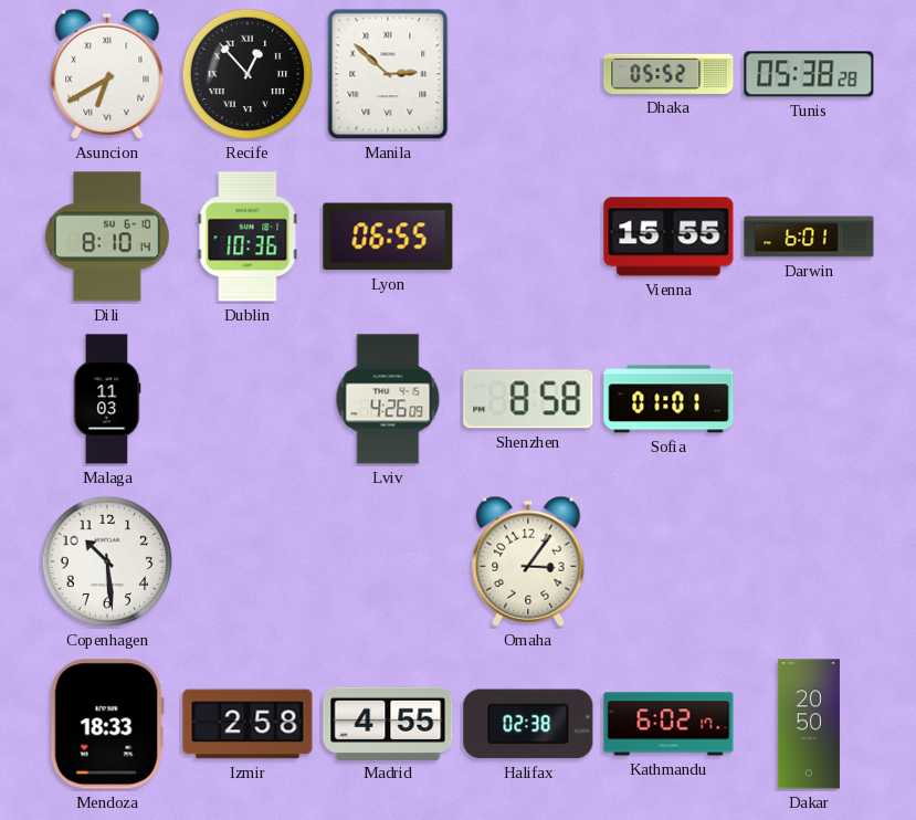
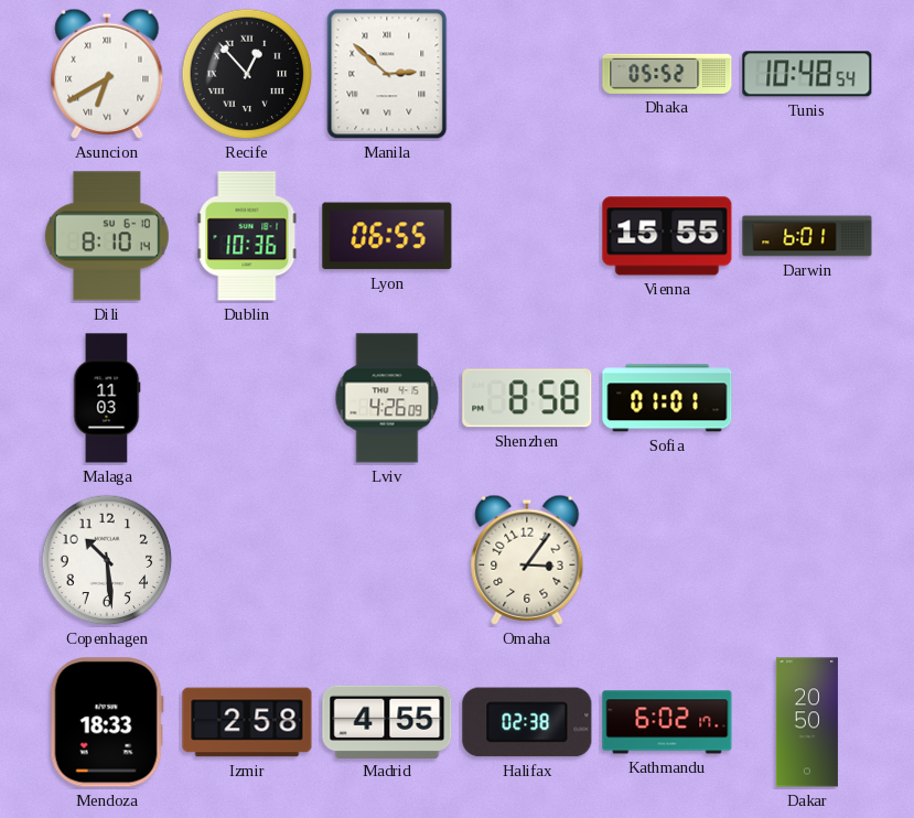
Tunis: 05:38 -> 10:48
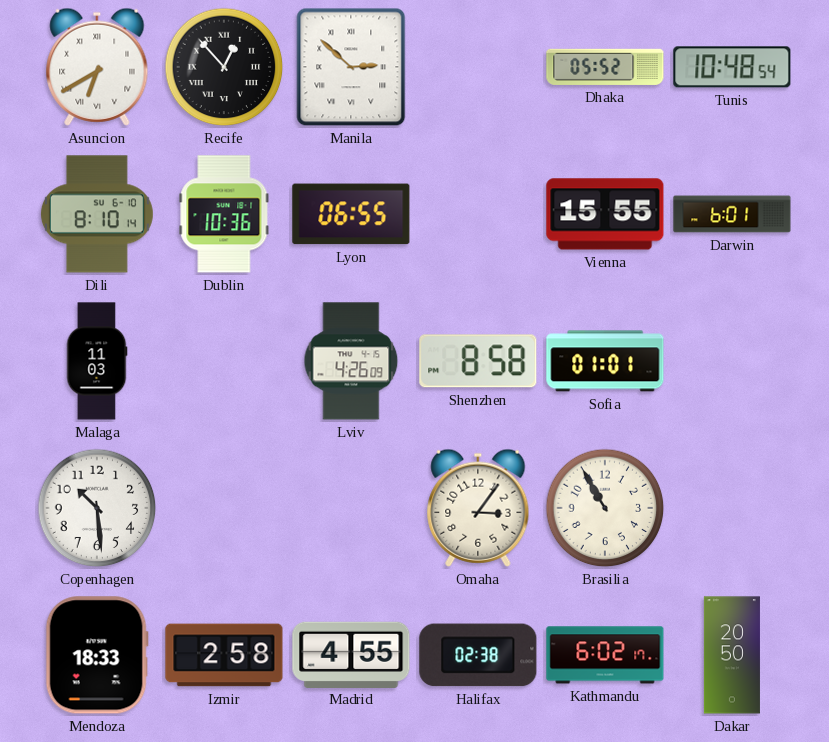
Brasilia: none -> 10:55
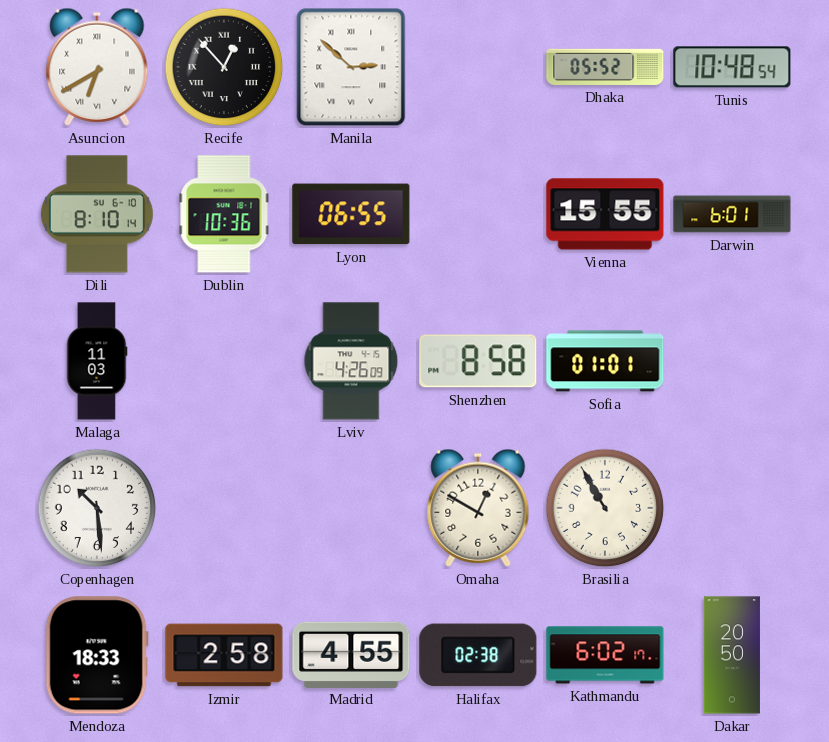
Omaha: 3:06 -> 12:50
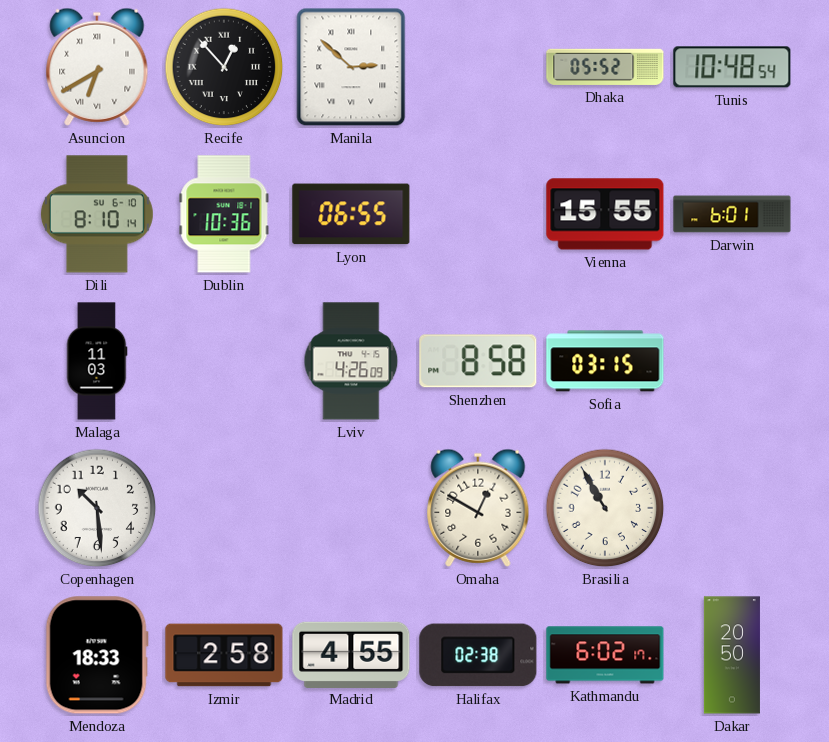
Sofia: 01:01 -> 03:15
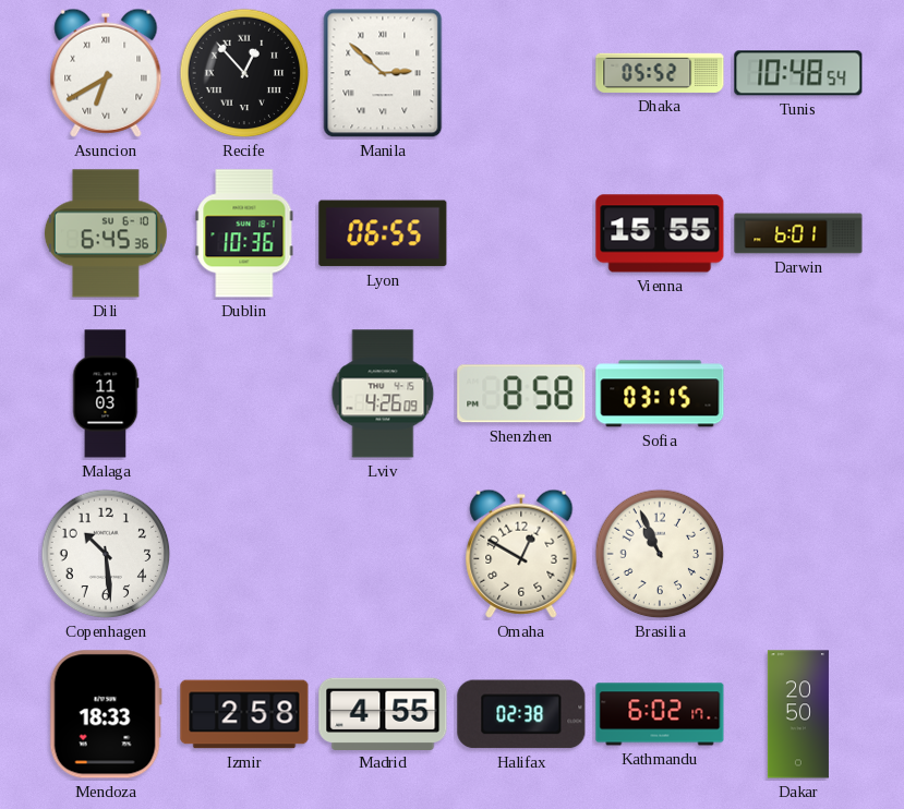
Dili: 8:10 -> 6:45
Brasilia: 10:55 -> 10:56
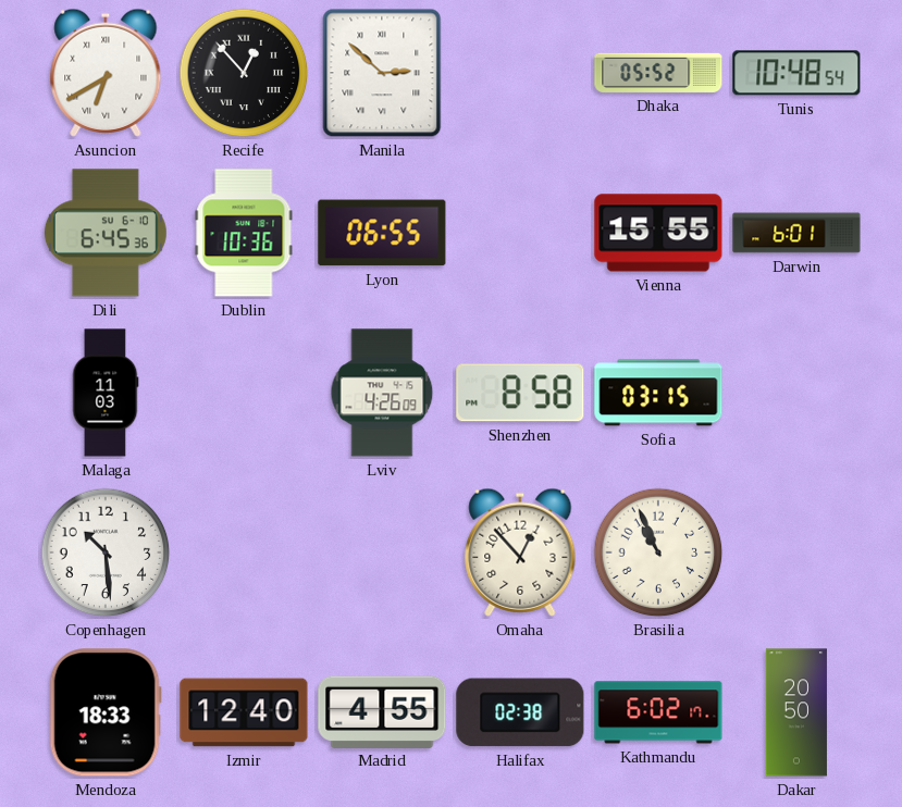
Omaha: 12:50 -> 12:53
Izmir: 2:58 -> 12:40
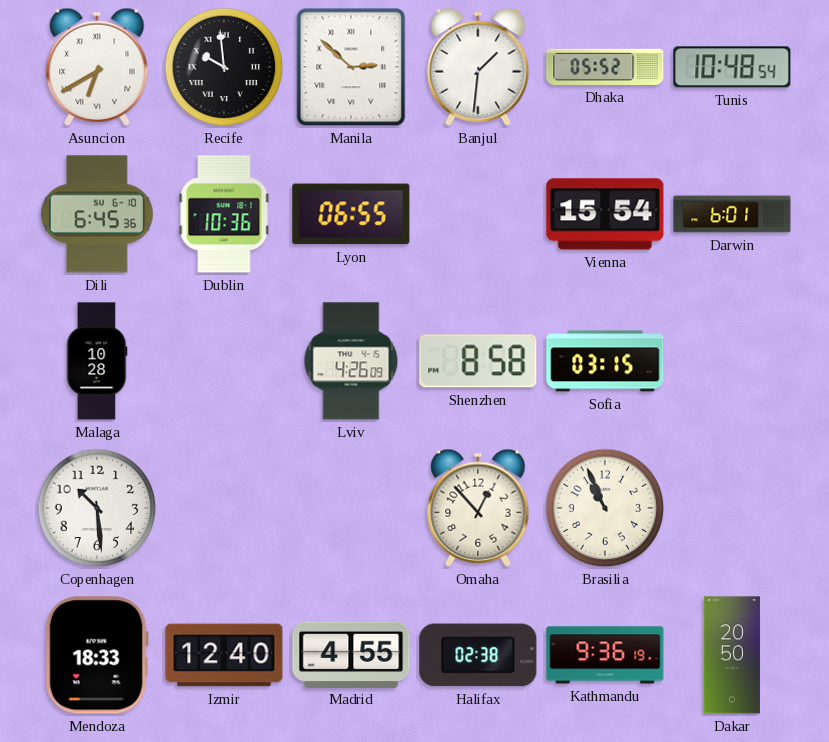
Recife: 12:53 -> 9:59
Banjul: none -> 1:31
Vienna: 15:55 -> 15:54
Malaga: 11:03 -> 10:28
Kathmandu: 6:02 -> 9:36
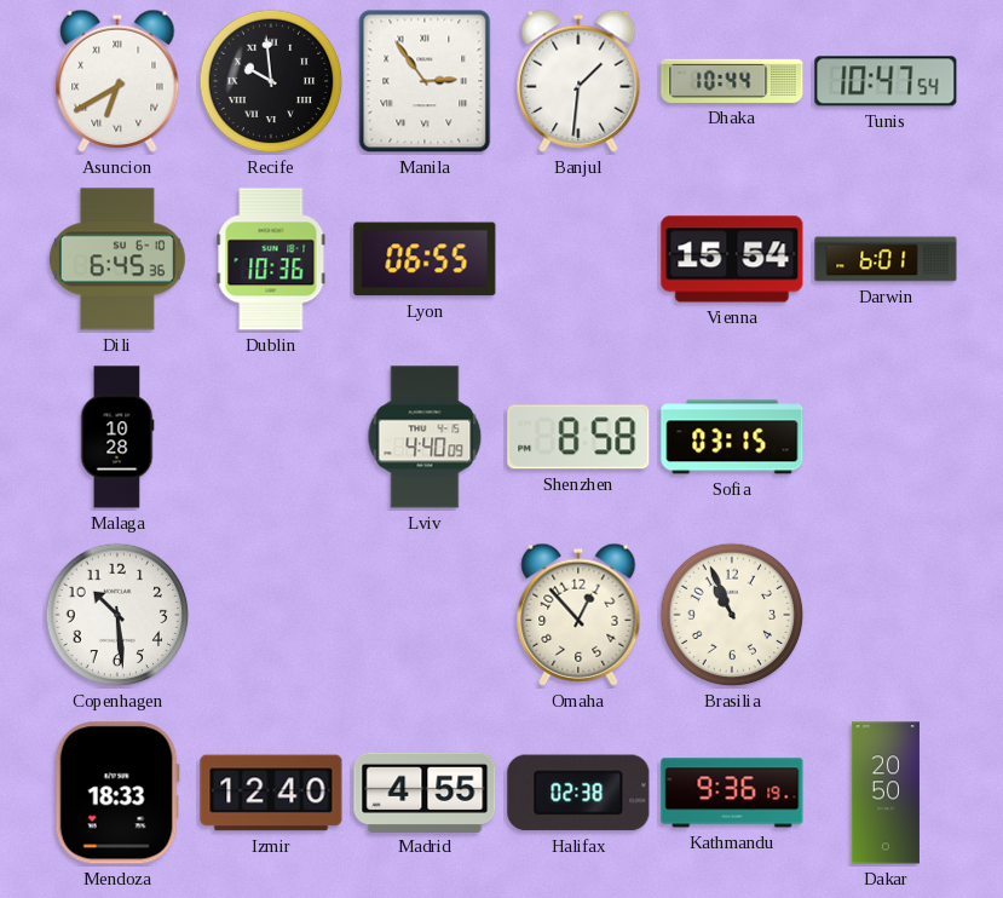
Manila: 2:52 -> 2:54
Dhaka: 05:52 -> 10:44
Tunis: 10:48 -> 10:47
Lviv: 4:26 -> 4:40
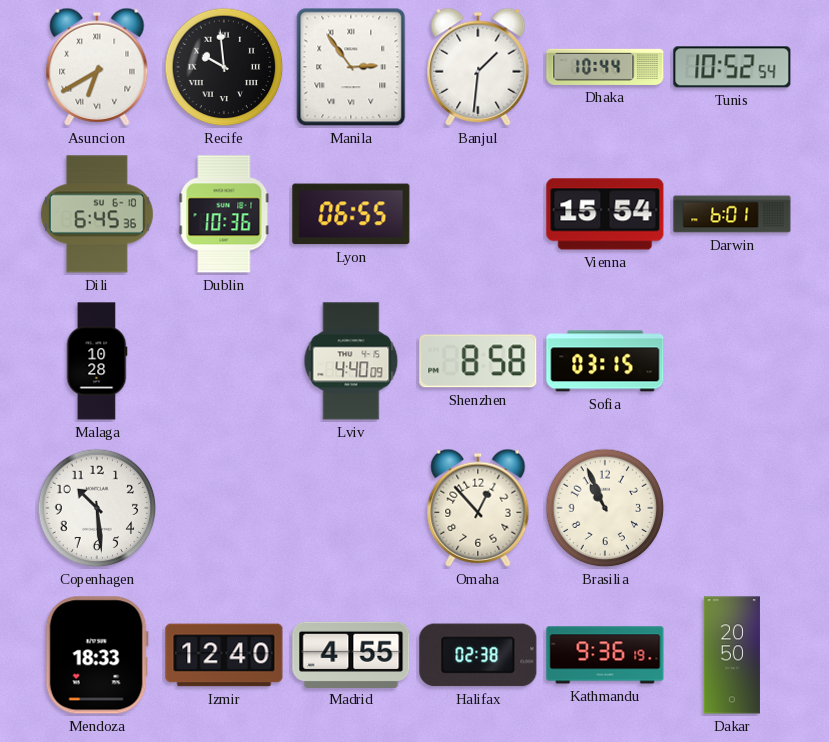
Tunis: 10:47 -> 10:52
